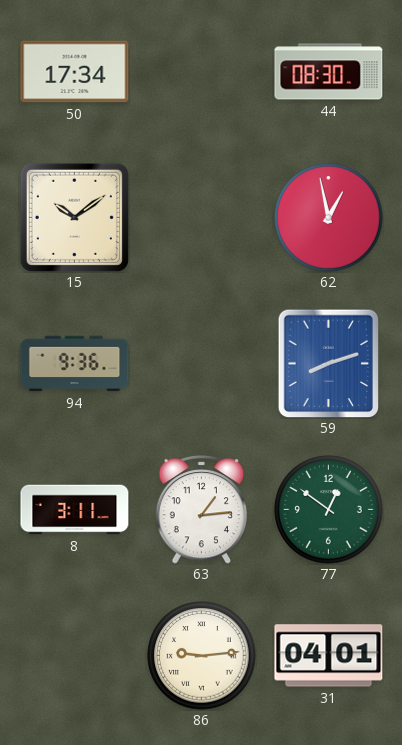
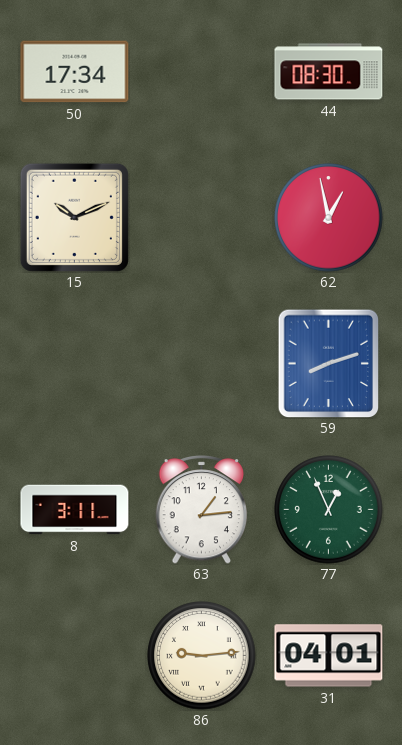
15: 10:09 -> 10:11
94: 9:36 -> none
77: 12:51 -> 12:56
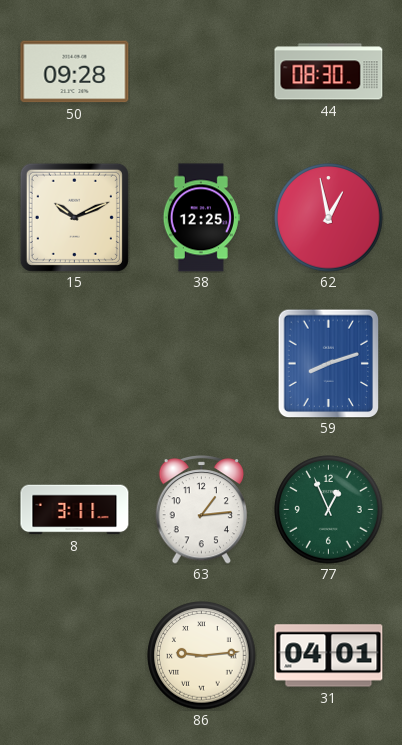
50: 17:34 -> 09:28
38: none -> 12:25
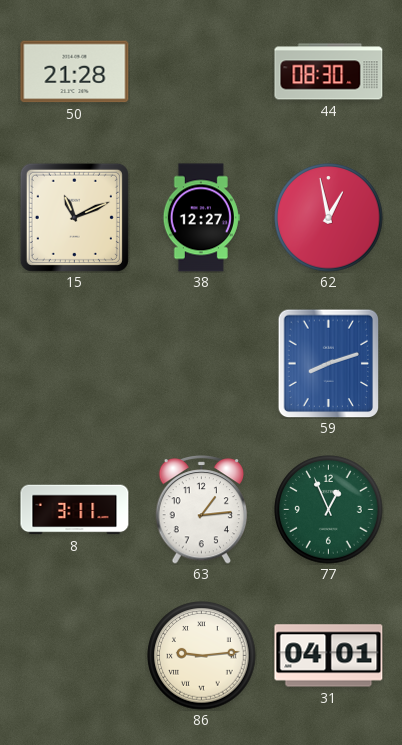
50: 09:28 -> 21:28
15: 10:11 -> 11:11
38: 12:25 -> 12:27
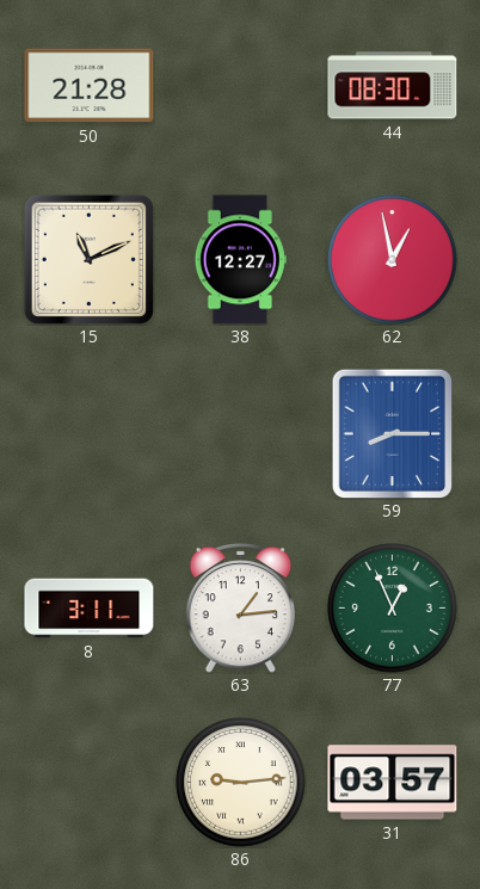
59: 8:12 -> 8:15
31: 04:01 -> 03:57
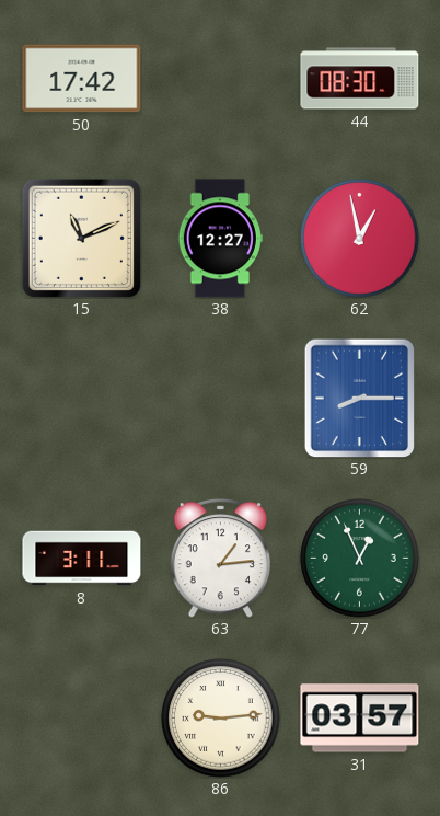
50: 21:28 -> 17:42
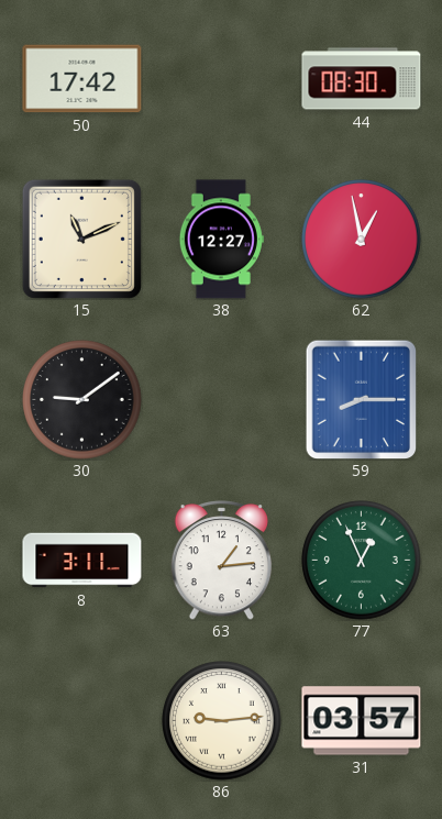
30: none -> 9:09
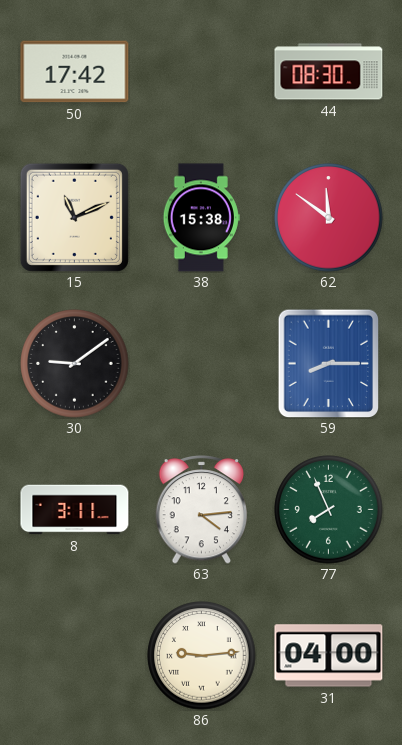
38: 12:27 -> 15:38
62: 12:58 -> 11:51
63: 1:14 -> 4:14
77: 12:56 -> 7:56
31: 03:57 -> 04:00
